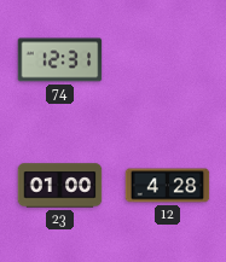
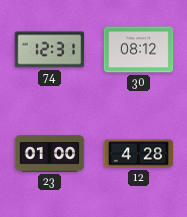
30: none -> 08:12
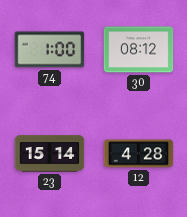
74: 12:31 -> 1:00
23: 01:00 -> 15:14
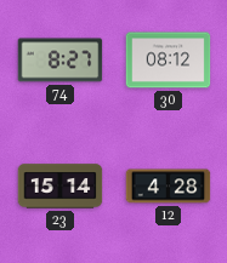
74: 1:00 -> 8:27
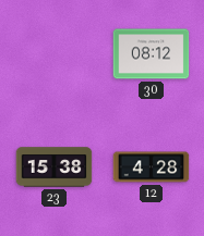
74: 8:27 -> none
23: 15:14 -> 15:38
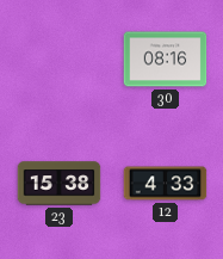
30: 08:12 -> 08:16
12: 4:28 -> 4:33
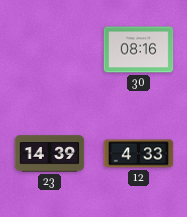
23: 15:38 -> 14:39
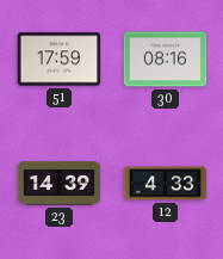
51: none -> 17:59
